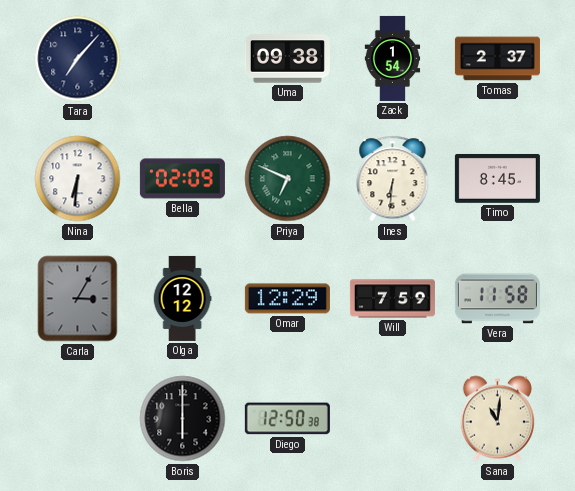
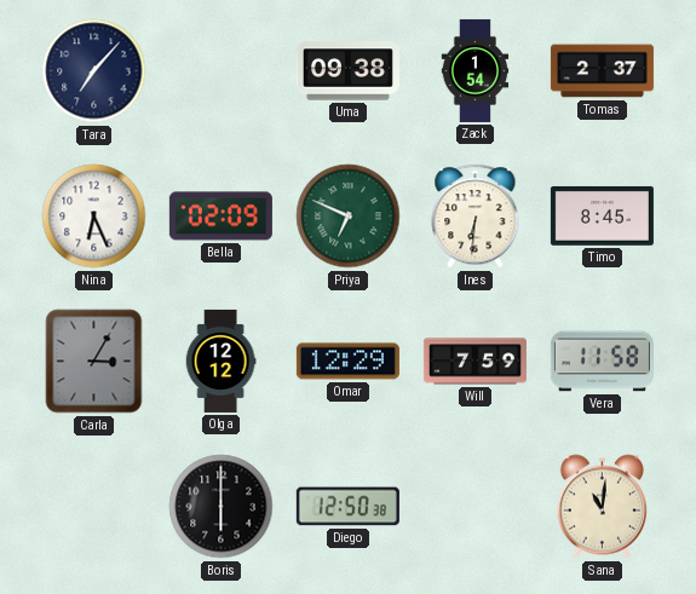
Nina: 6:31 -> 6:26
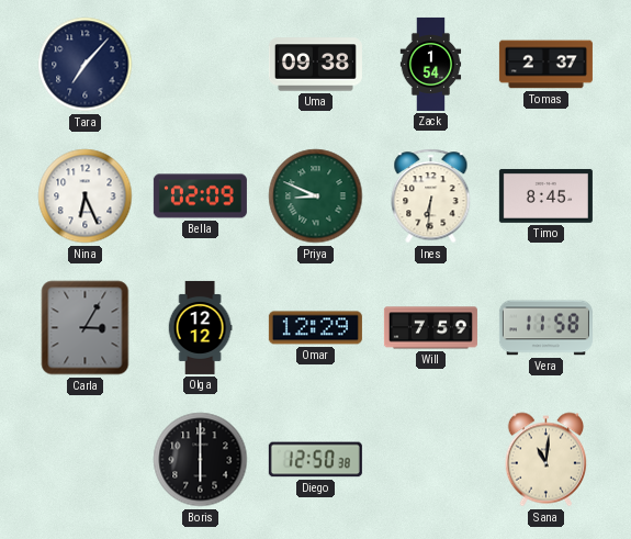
Priya: 6:49 -> 8:49
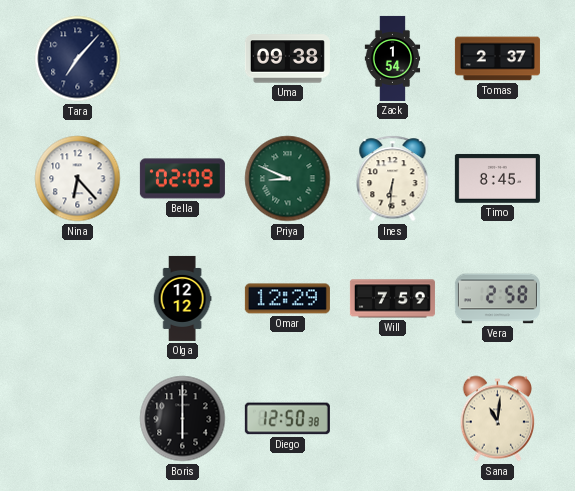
Nina: 6:26 -> 6:23
Carla: 3:05 -> none
Vera: 11:58 -> 2:58
